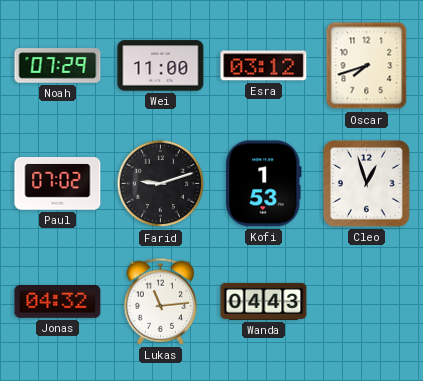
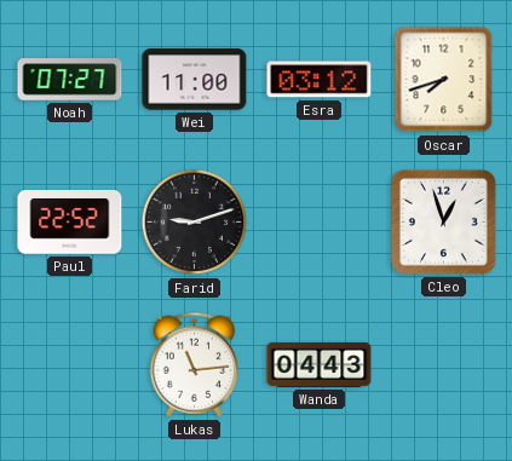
Noah: 07:29 -> 07:27
Paul: 07:02 -> 22:52
Kofi: 1:53 -> none
Jonas: 04:32 -> none
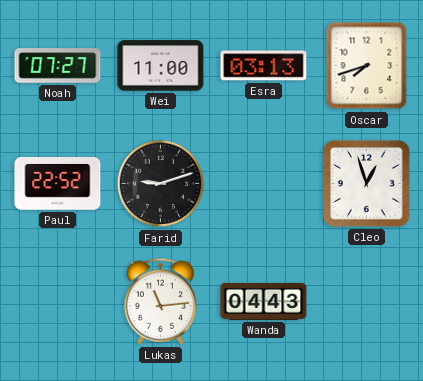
Esra: 03:12 -> 03:13
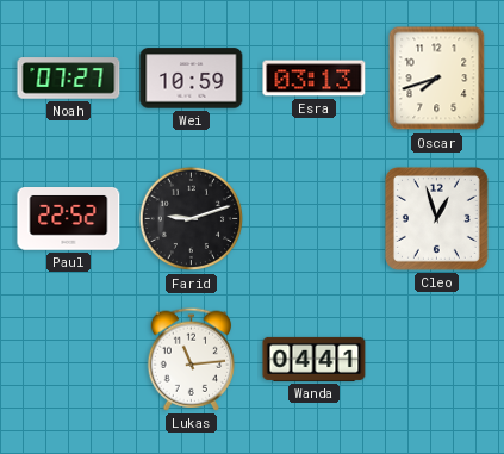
Wei: 11:00 -> 10:59
Wanda: 04:43 -> 04:41
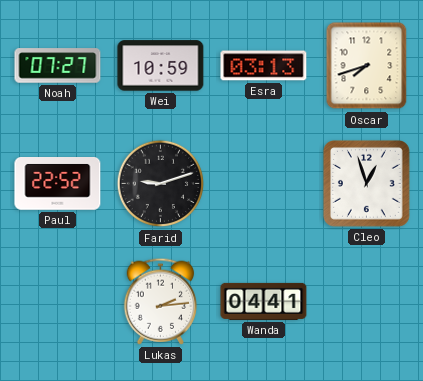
Lukas: 11:14 -> 2:14
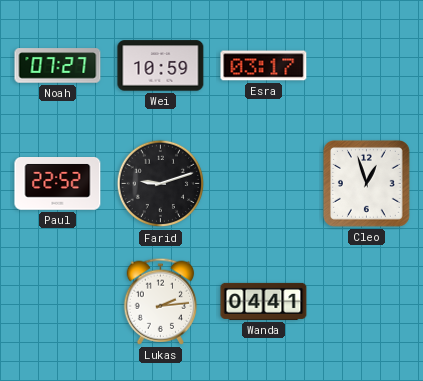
Esra: 03:13 -> 03:17
Oscar: 7:42 -> none
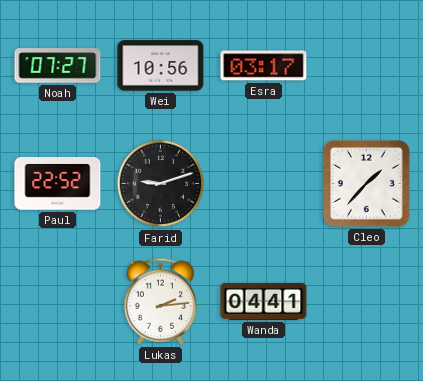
Wei: 10:59 -> 10:56
Cleo: 12:57 -> 1:37
